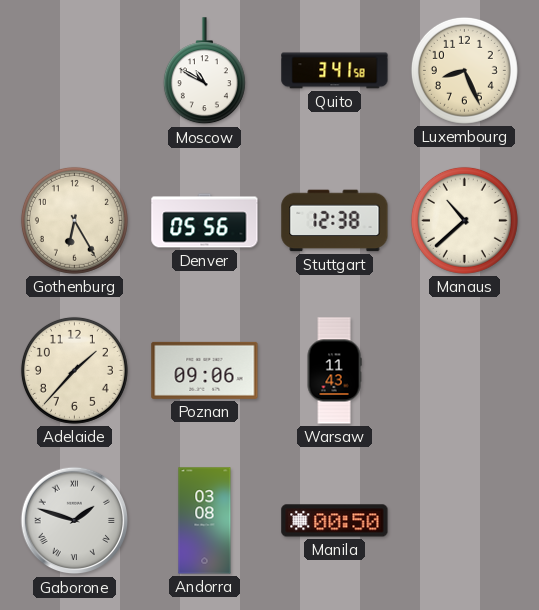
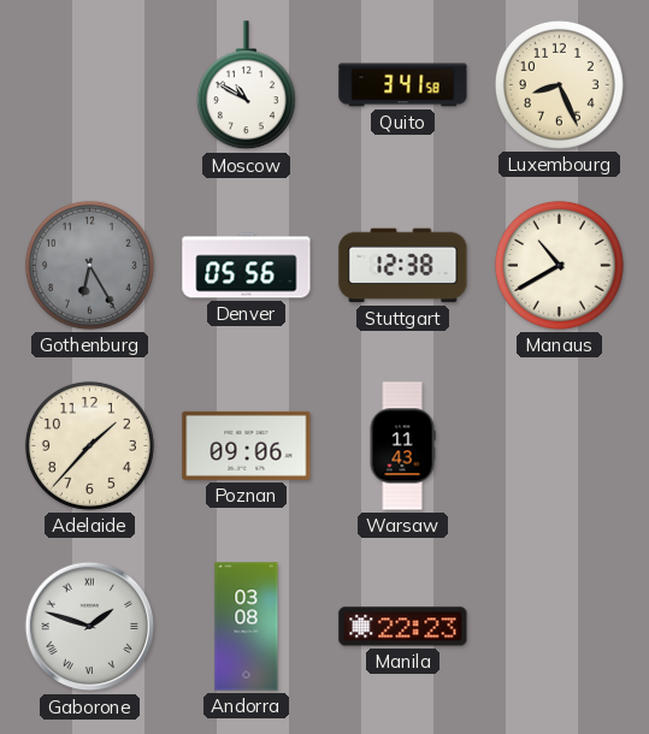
Gothenburg dial: cream -> grey
Manaus: 10:38 -> 10:40
Manila: 00:50 -> 22:23
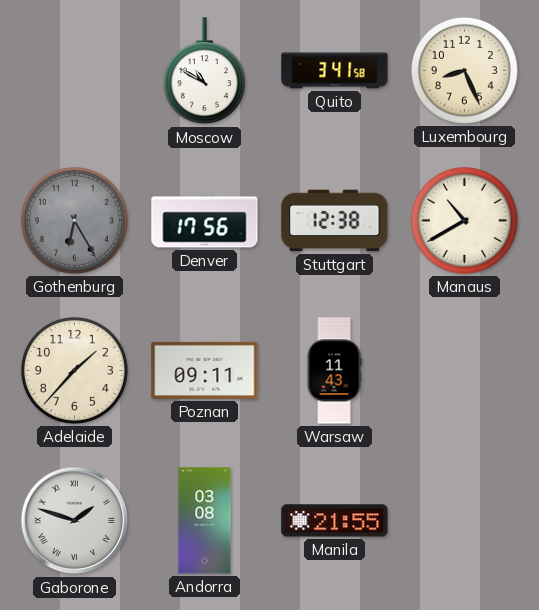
Denver: 05:56 -> 17:56
Poznan: 09:06 -> 09:11
Manila: 22:23 -> 21:55
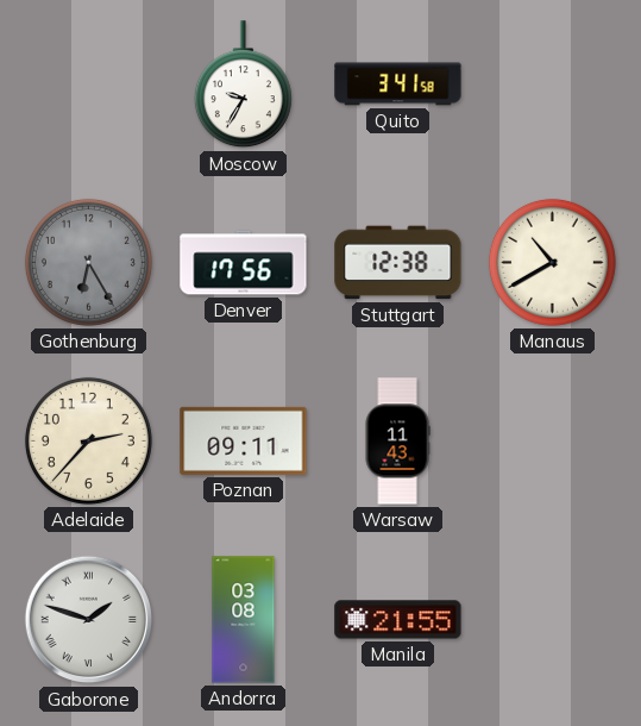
Moscow: 10:50 -> 9:35
Luxembourg: 8:26 -> none
Adelaide: 1:37 -> 2:37
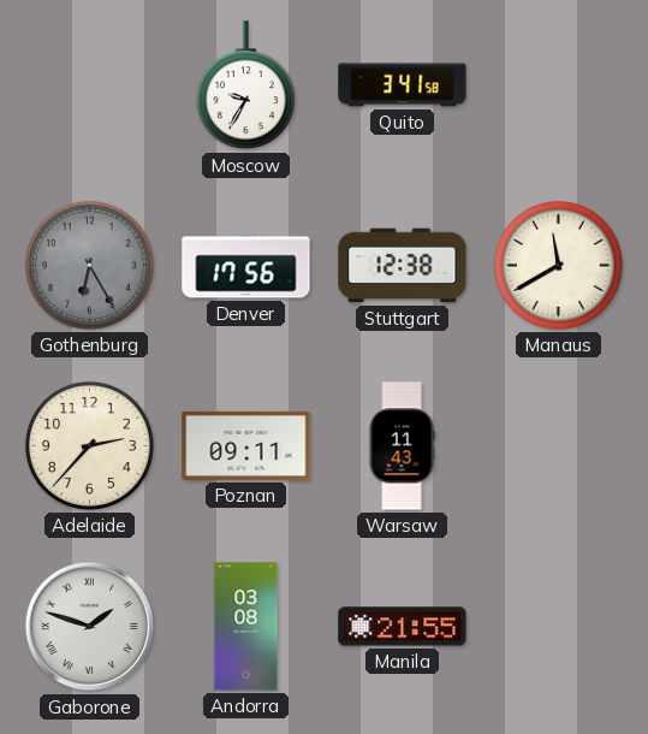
Manaus: 10:40 -> 11:40
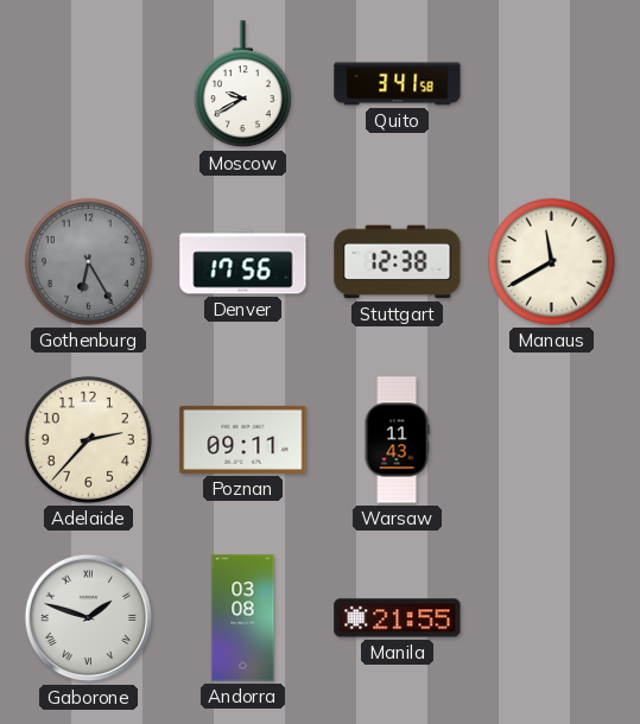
Moscow: 9:35 -> 9:40
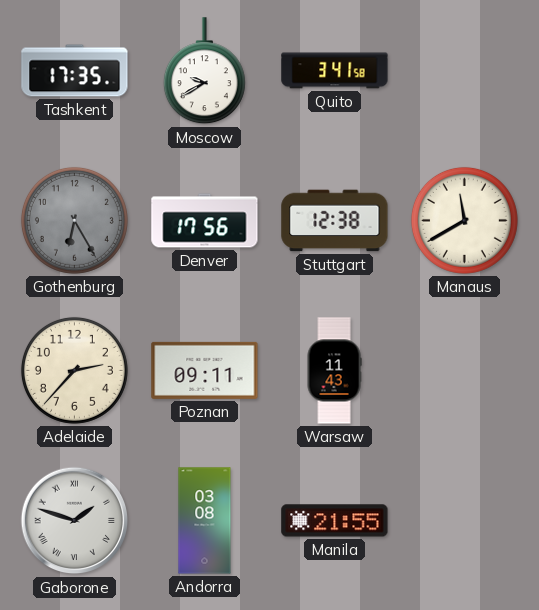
Tashkent: none -> 17:35
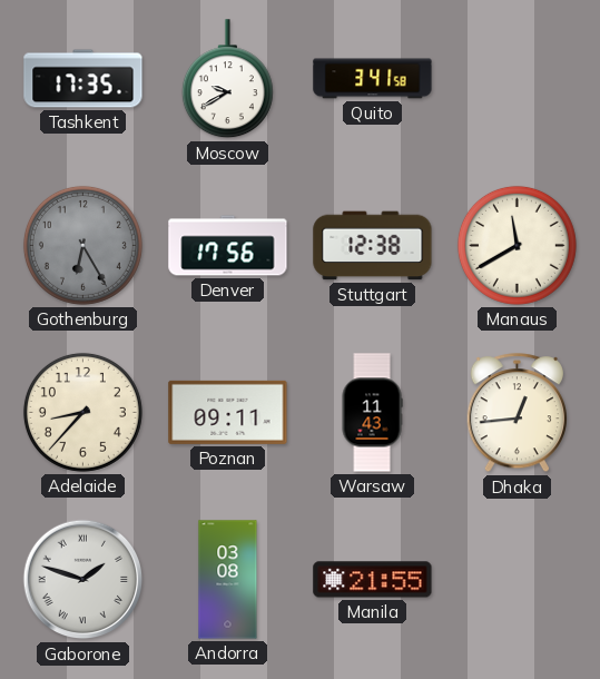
Adelaide: 2:37 -> 8:37
Dhaka: none -> 12:44
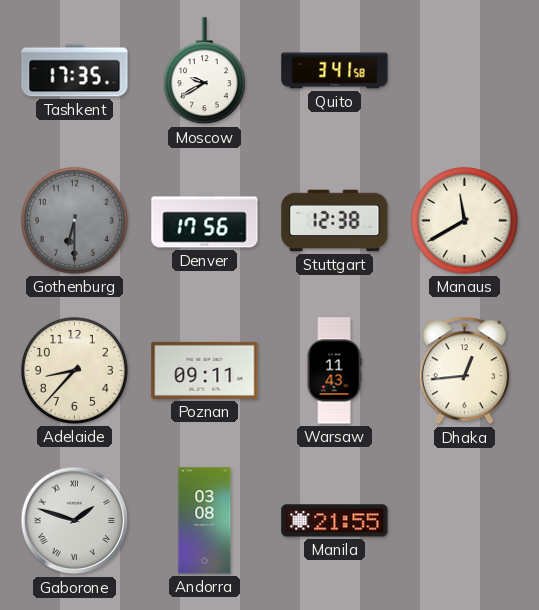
Gothenburg: 6:25 -> 6:30
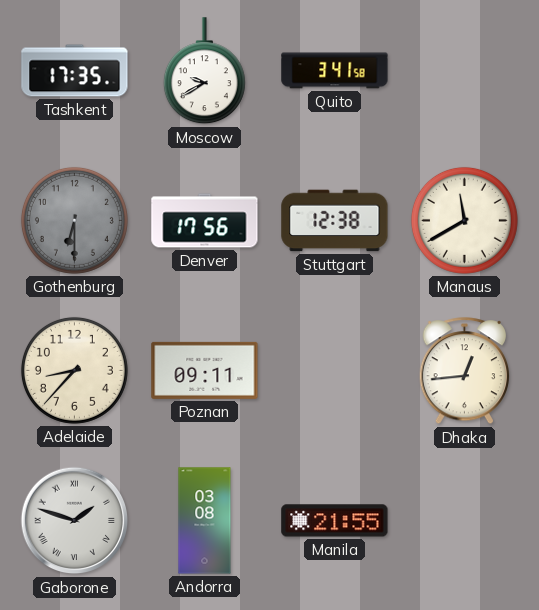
Warsaw: 11:43 -> none
